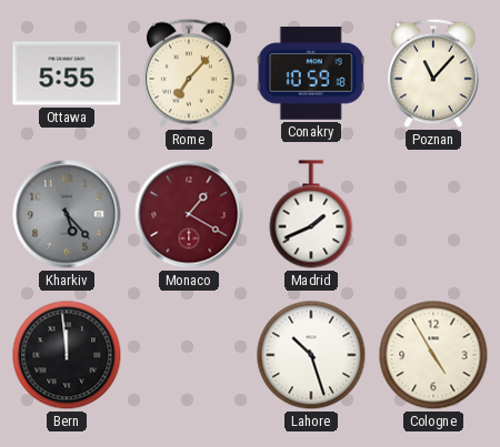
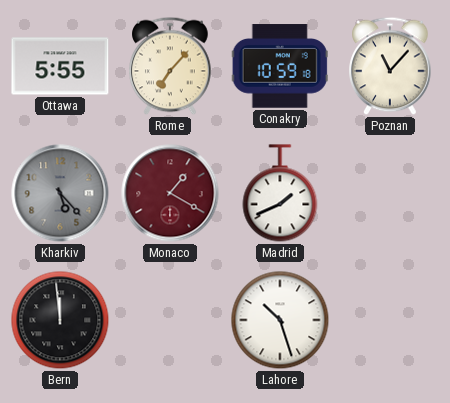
Cologne: 4:55 -> none
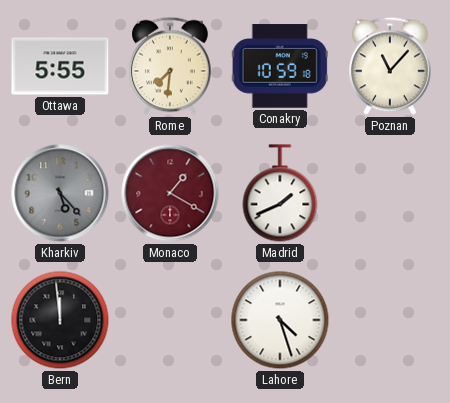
Rome: 7:07 -> 7:31
Lahore: 10:27 -> 4:27
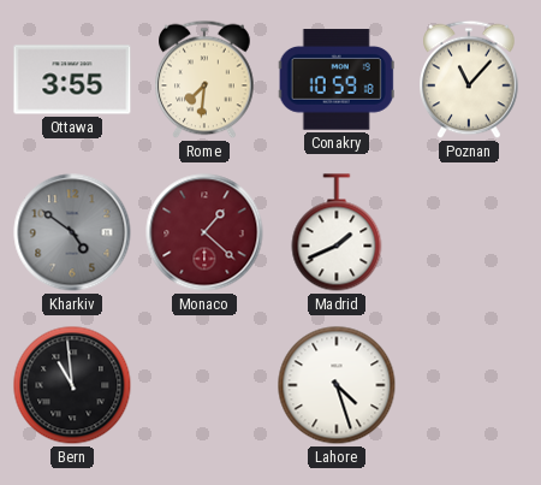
Ottawa: 5:55 -> 3:55
Kharkiv: 5:23 -> 4:51
Monaco: 1:20 -> 1:22
Bern: 11:59 -> 10:59
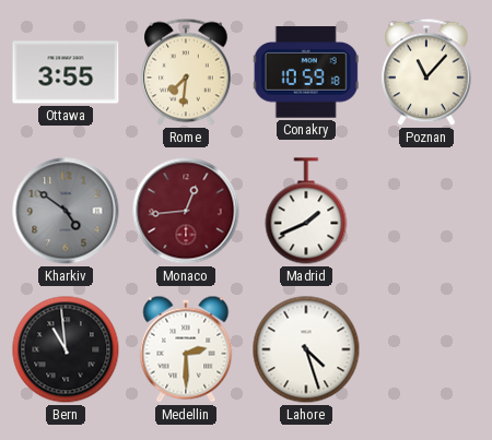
Monaco: 1:22 -> 12:44
Medellin: none -> 2:30
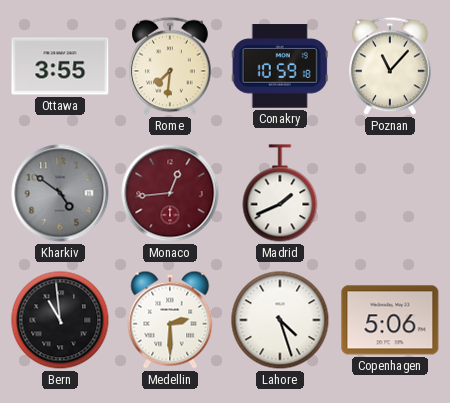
Copenhagen: none -> 5:06
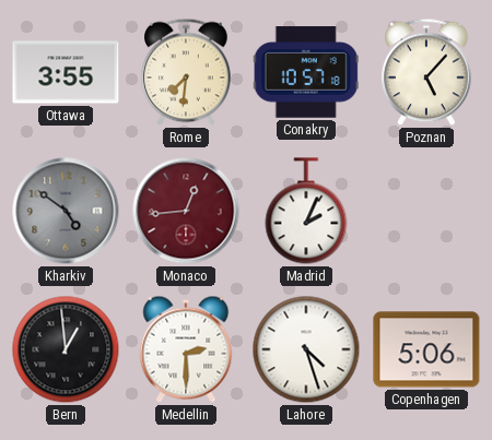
Conakry: 10:59 -> 10:57
Poznan: 11:07 -> 5:07
Madrid: 1:41 -> 2:04
Bern: 10:59 -> 12:59
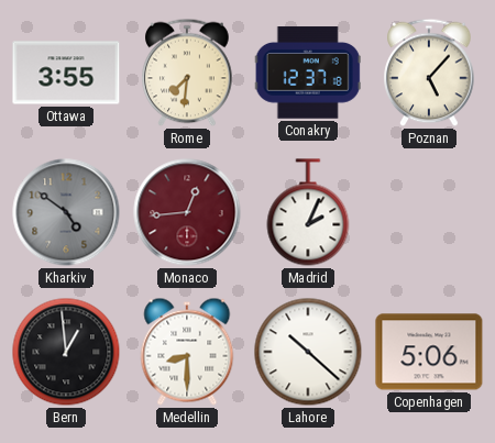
Conakry: 10:57 -> 12:37
Medellin: 2:30 -> 8:30
Lahore: 4:27 -> 10:22
